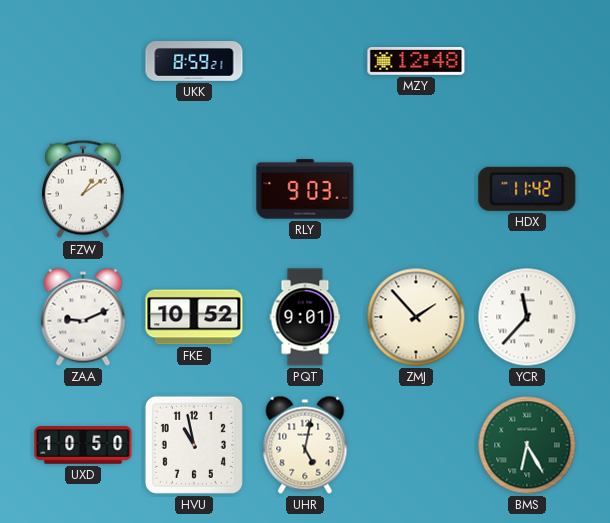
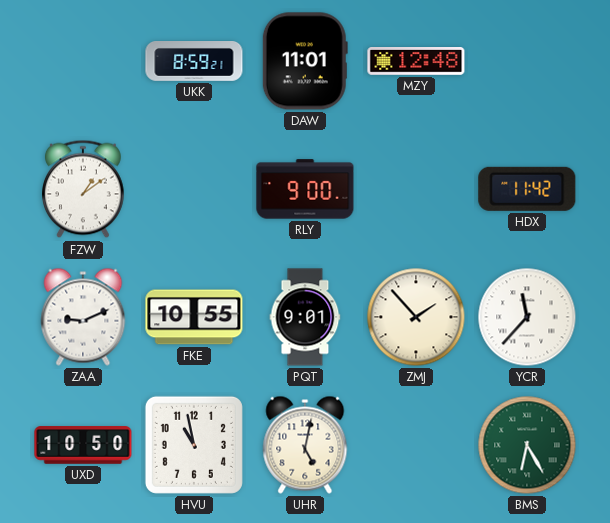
DAW: none -> 11:01
RLY: 9:03 -> 9:00
FKE: 10:52 -> 10:55
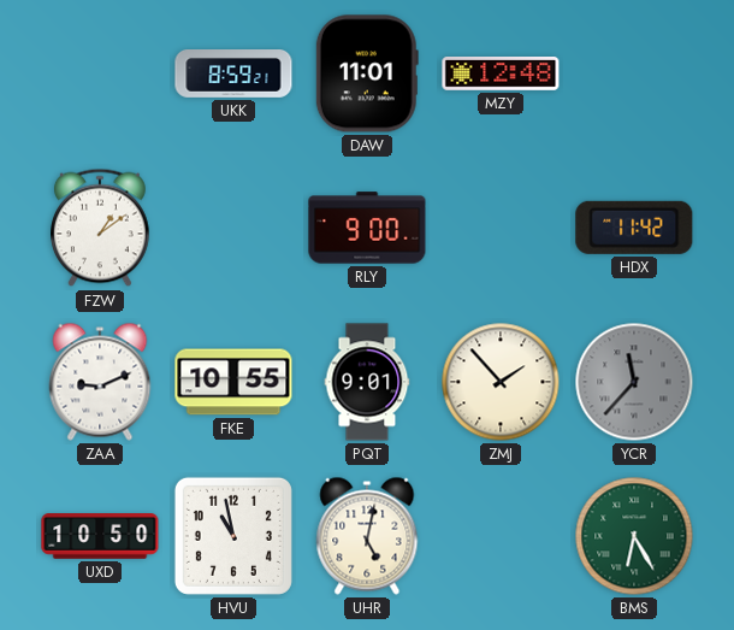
YCR dial: white -> grey
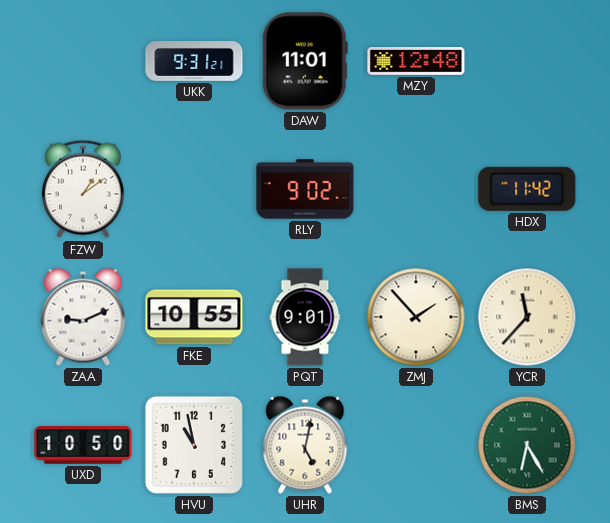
UKK: 8:59 -> 9:31
RLY: 9:00 -> 9:02
YCR dial: grey -> cream
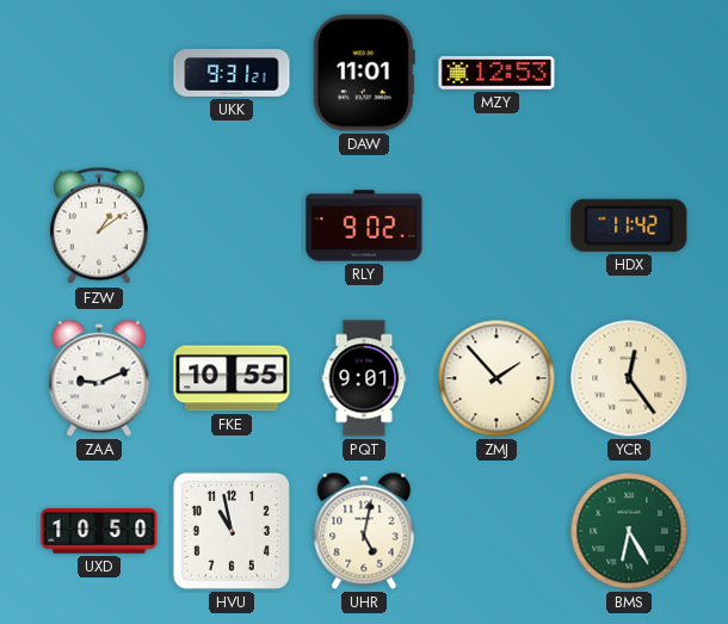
MZY: 12:48 -> 12:53
YCR: 11:37 -> 12:24
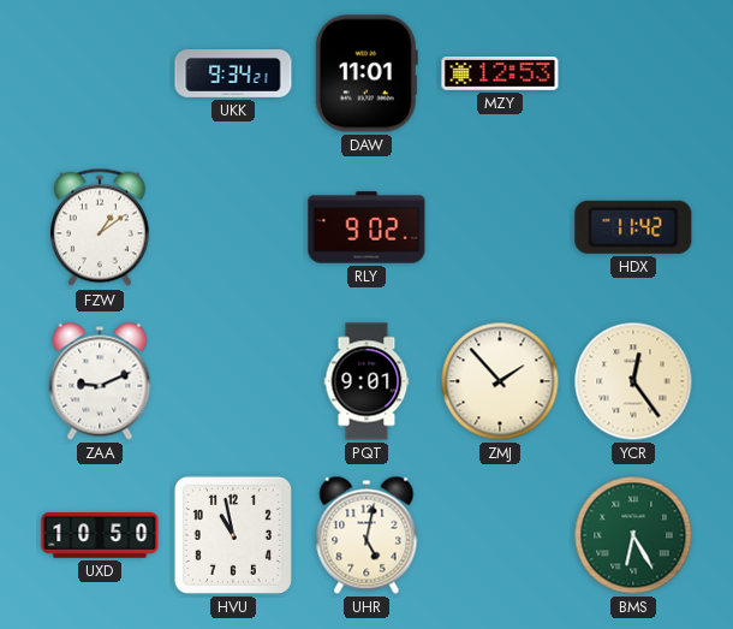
UKK: 9:31 -> 9:34
FKE: 10:55 -> none
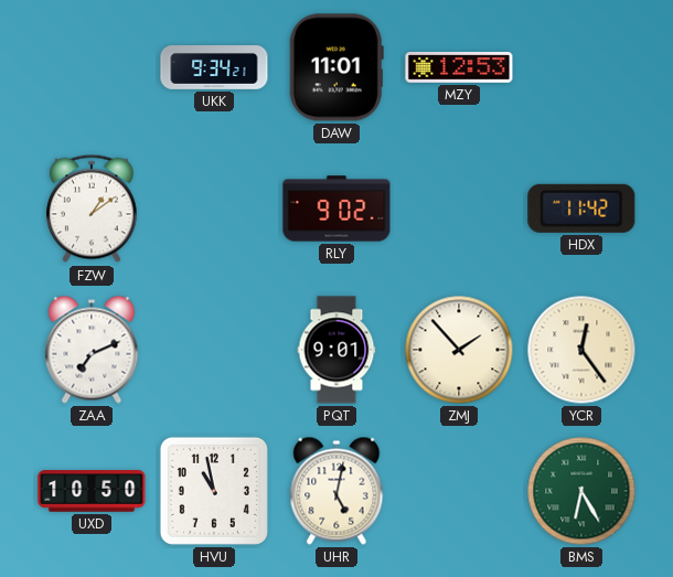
ZAA: 9:11 -> 7:11
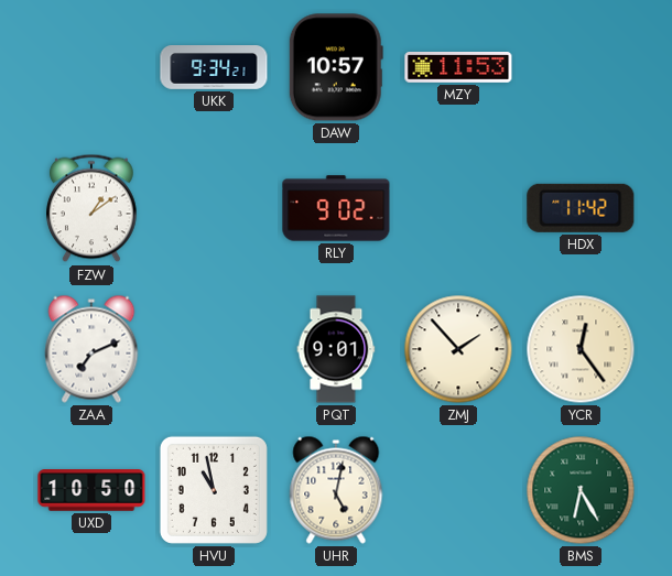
DAW: 11:01 -> 10:57
MZY: 12:53 -> 11:53
